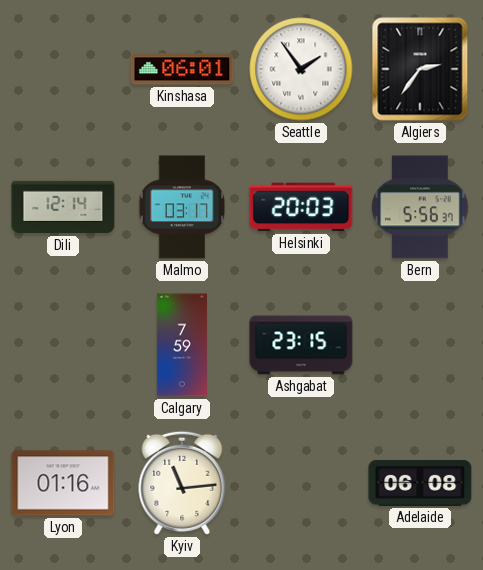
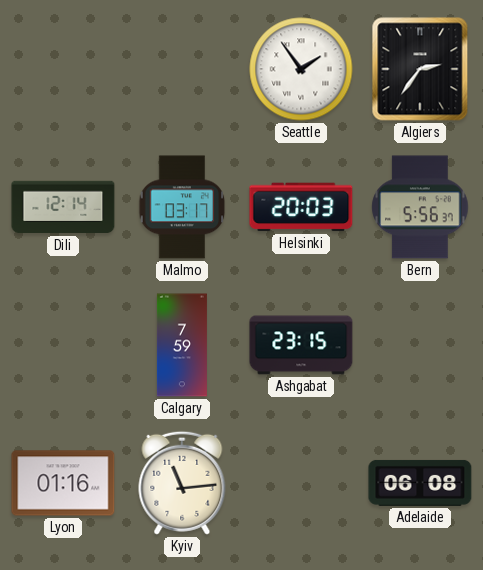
Kinshasa: 06:01 -> none
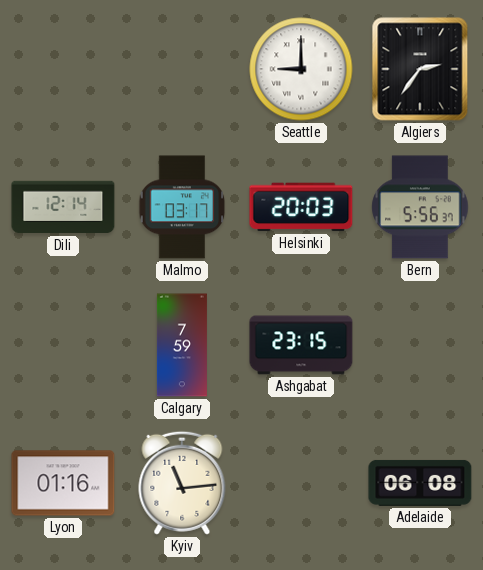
Seattle: 1:54 -> 9:00
